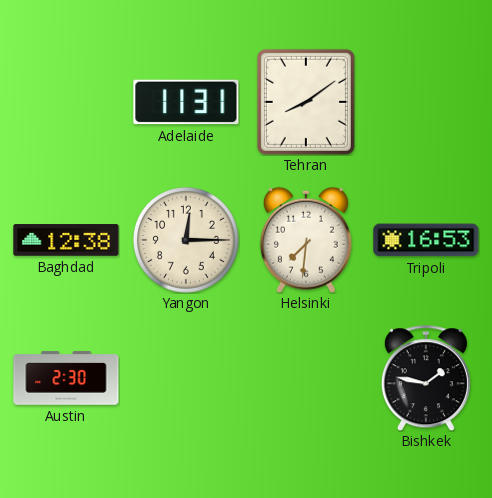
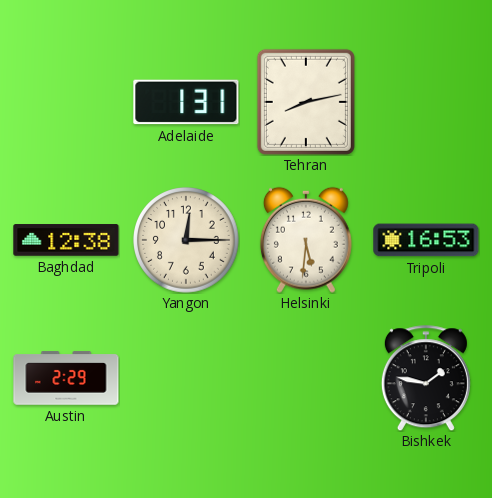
Adelaide: 11:31 -> 1:31
Tehran: 8:09 -> 8:13
Helsinki: 7:31 -> 5:31
Austin: 2:30 -> 2:29
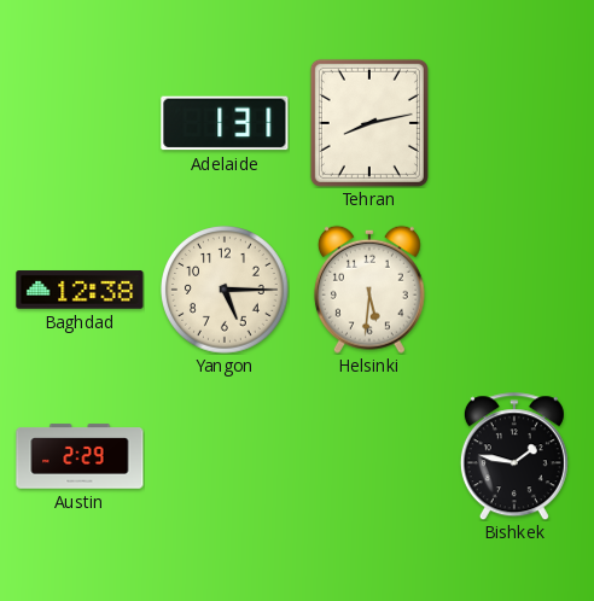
Yangon: 12:15 -> 5:15
Tripoli: 16:53 -> none
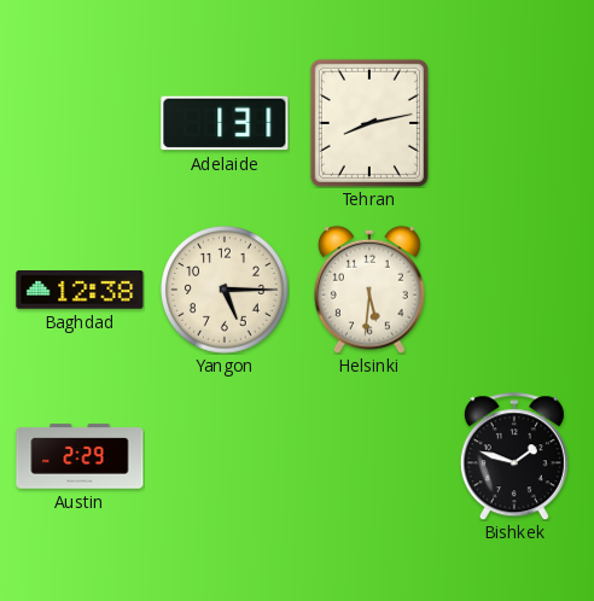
Bishkek: 1:47 -> 1:48
